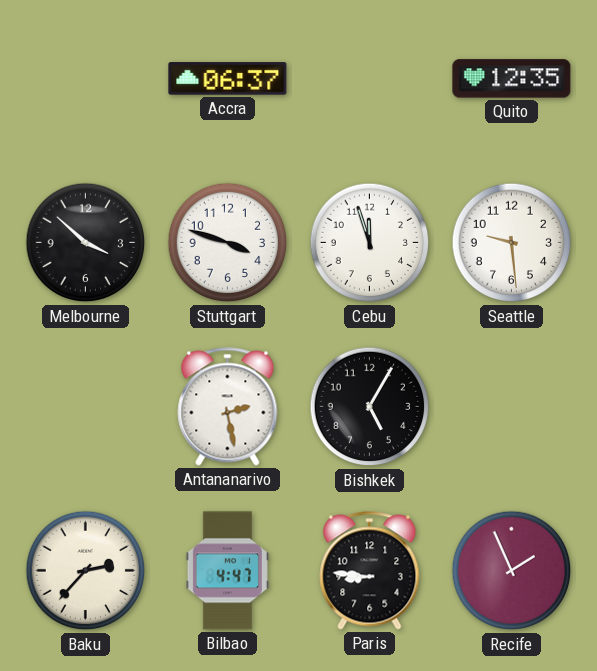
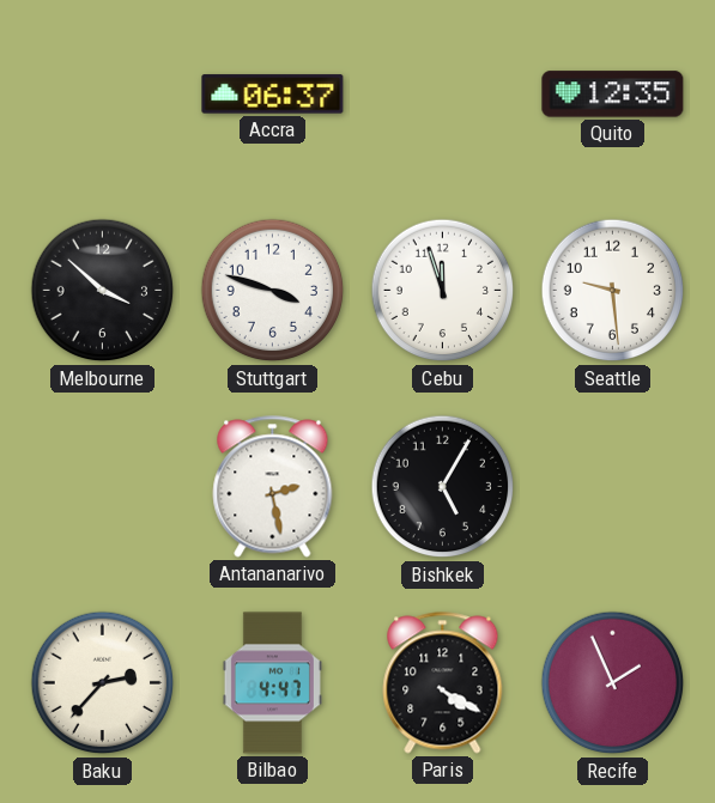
Paris: 8:46 -> 4:20
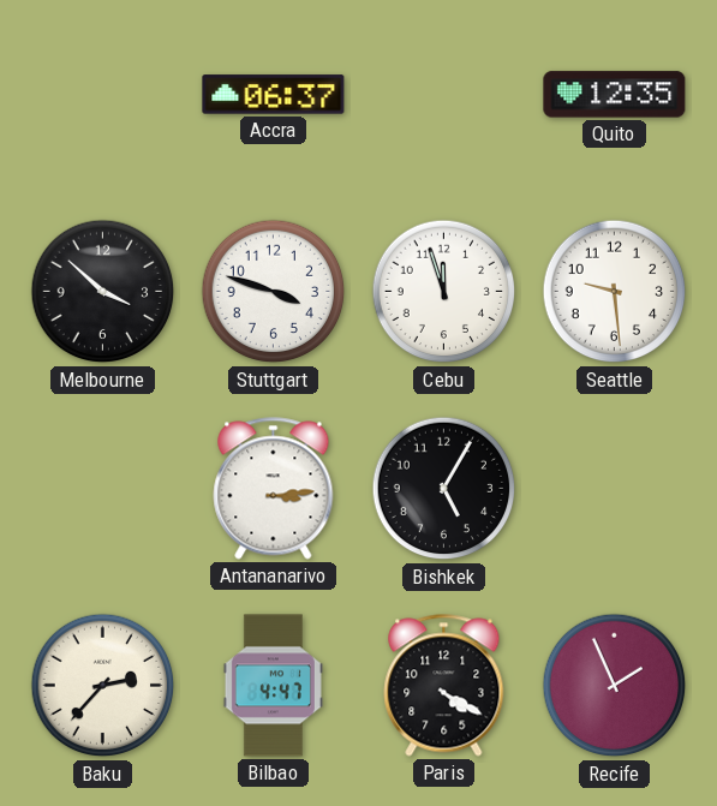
Antananarivo: 2:28 -> 3:14
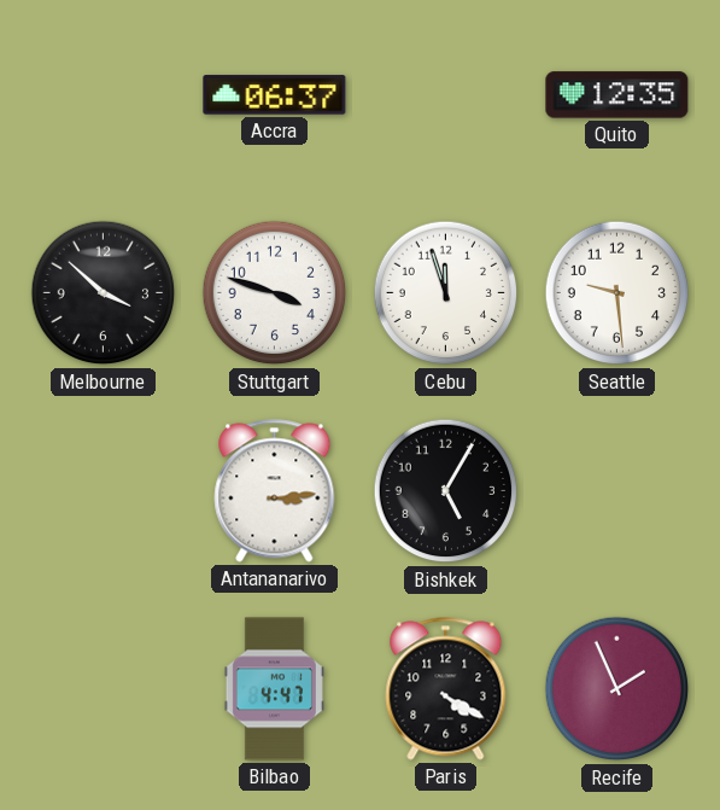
Baku: 2:37 -> none
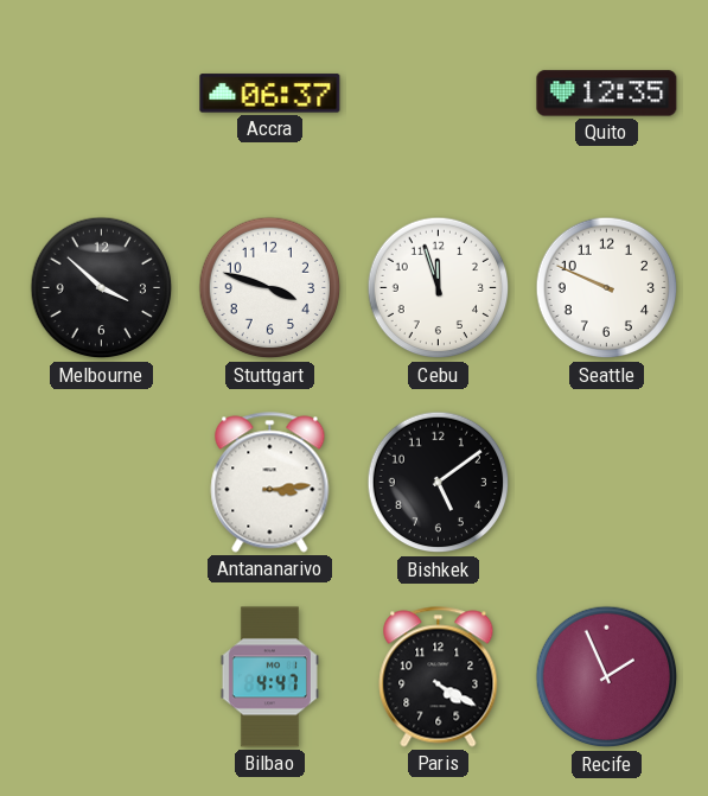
Seattle: 9:29 -> 9:49
Bishkek: 5:05 -> 5:09
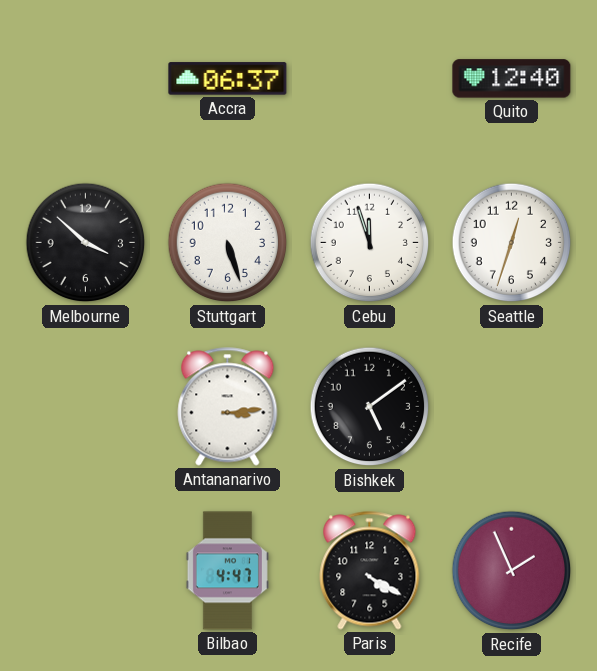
Quito: 12:35 -> 12:40
Stuttgart: 3:48 -> 5:27
Seattle: 9:49 -> 12:33
